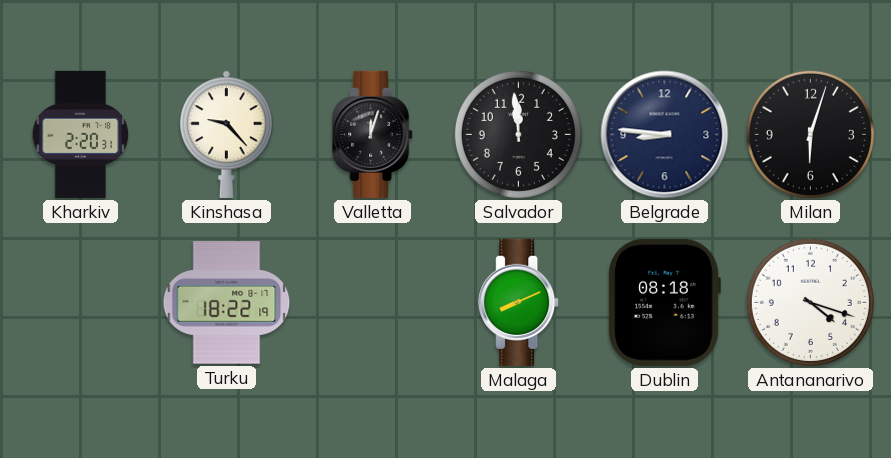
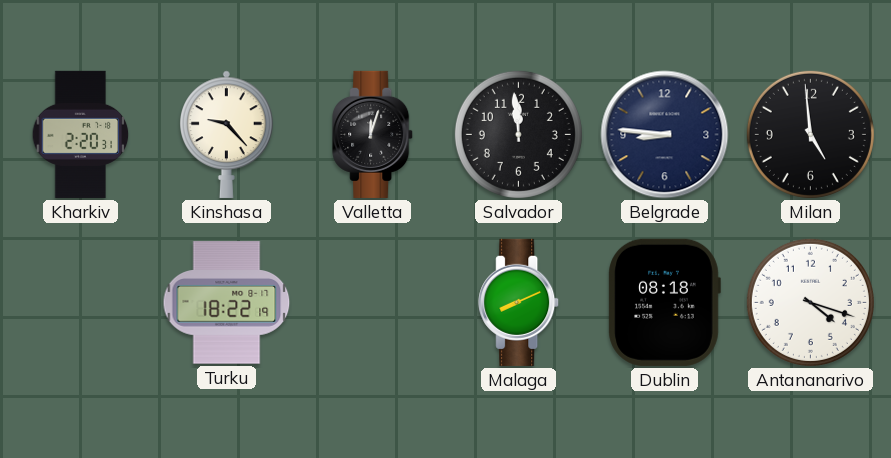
Milan: 6:03 -> 4:59
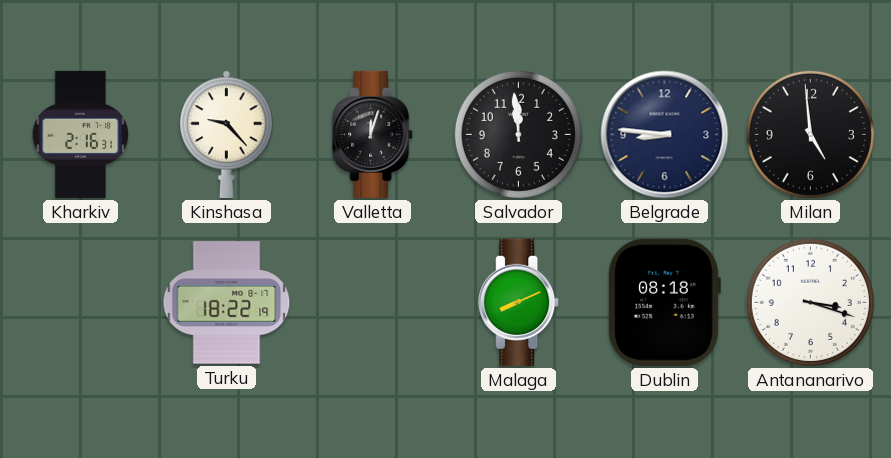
Kharkiv: 2:20 -> 2:16
Antananarivo: 4:18 -> 3:18
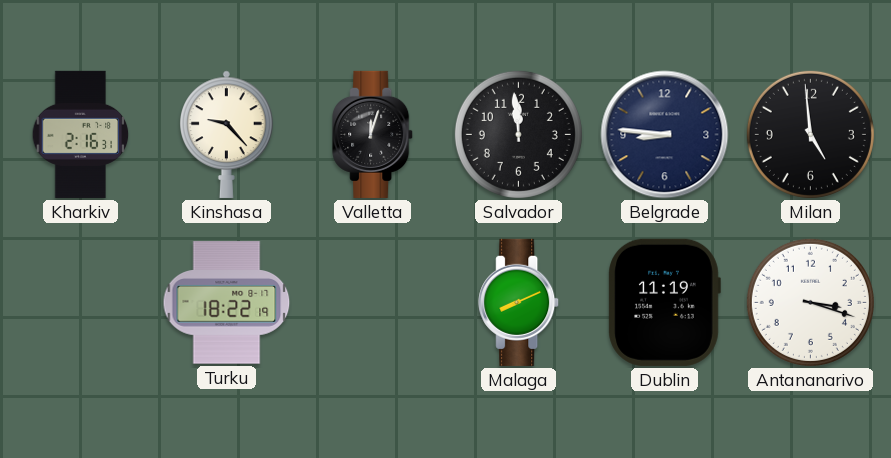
Dublin: 08:18 -> 11:19
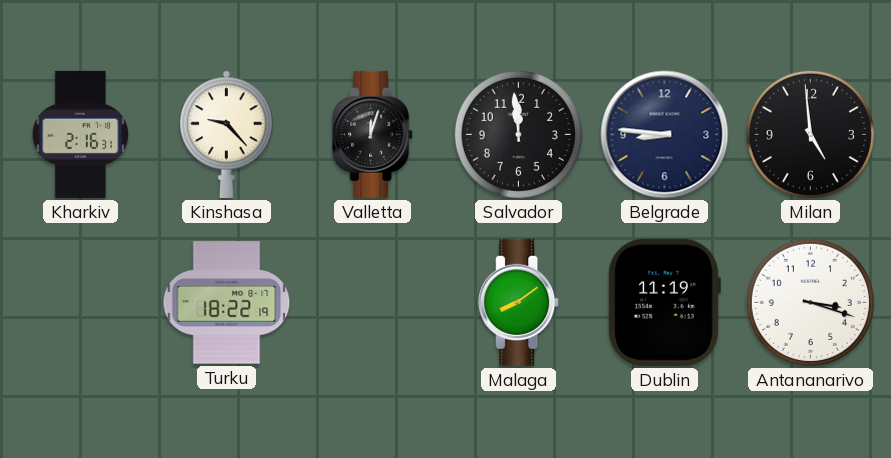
Malaga: 8:11 -> 8:09
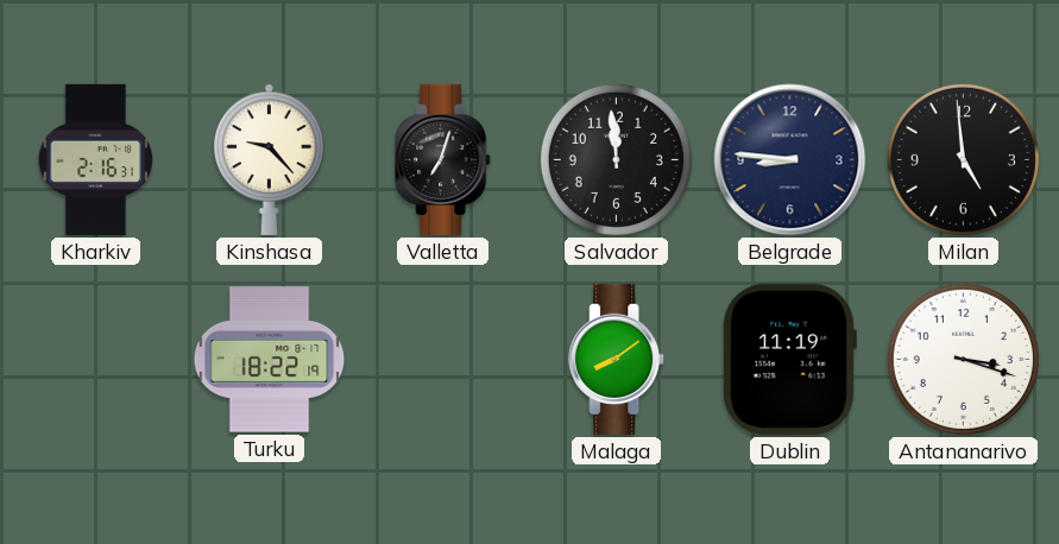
Valletta: 12:03 -> 7:03
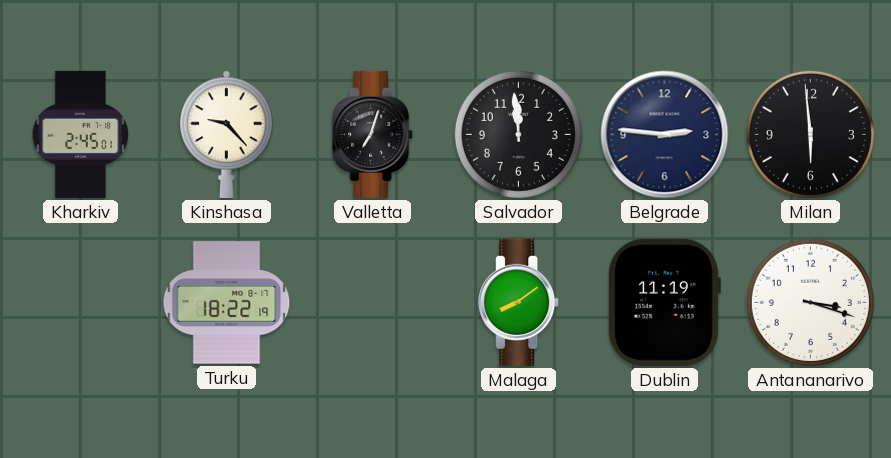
Kharkiv: 2:16 -> 2:45
Belgrade: 8:46 -> 2:46
Milan: 4:59 -> 5:59
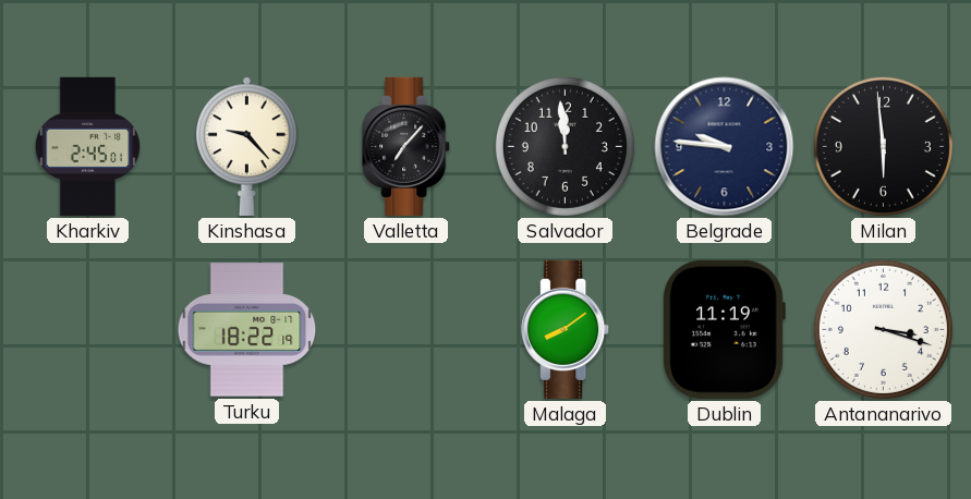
Valletta: 7:03 -> 7:07
Belgrade: 2:46 -> 9:46
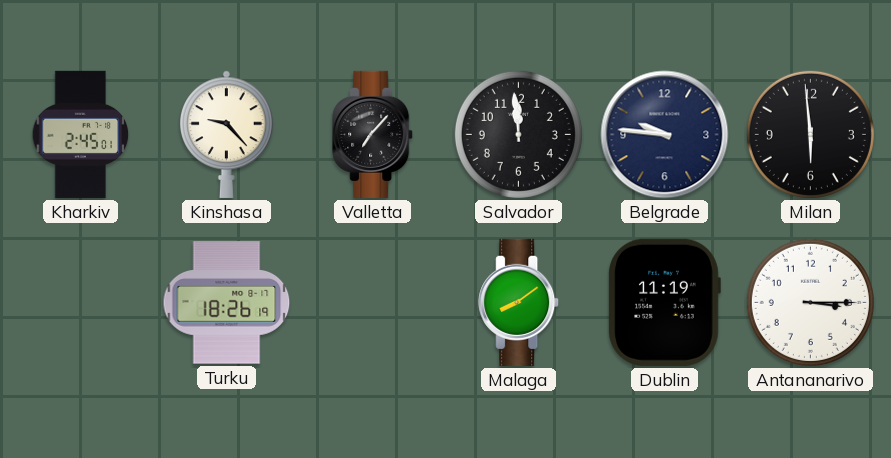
Turku: 18:22 -> 18:26
Antananarivo: 3:18 -> 3:15
